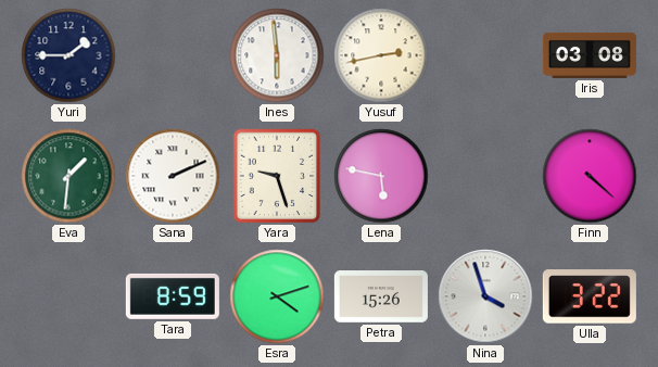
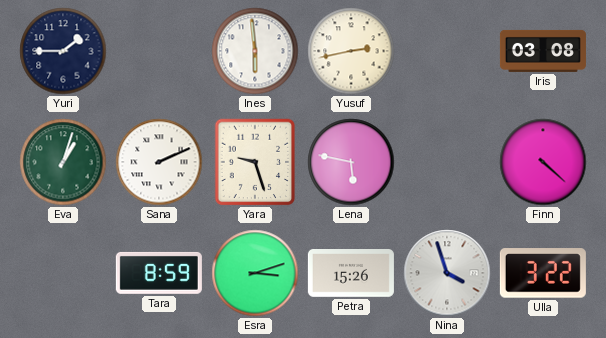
Eva: 1:31 -> 1:03
Esra: 4:12 -> 3:12
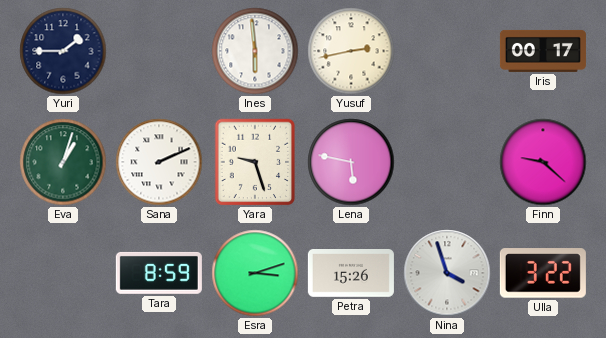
Iris: 03:08 -> 00:17
Finn: 4:22 -> 9:22
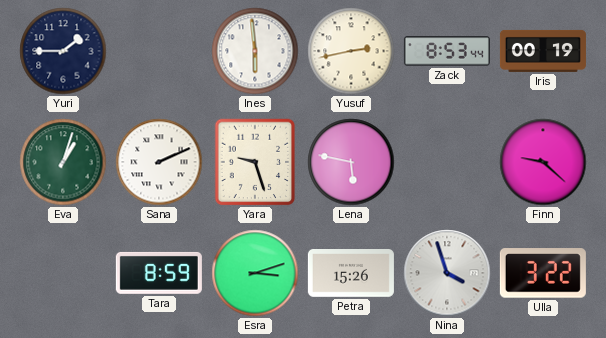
Zack: none -> 8:53
Iris: 00:17 -> 00:19
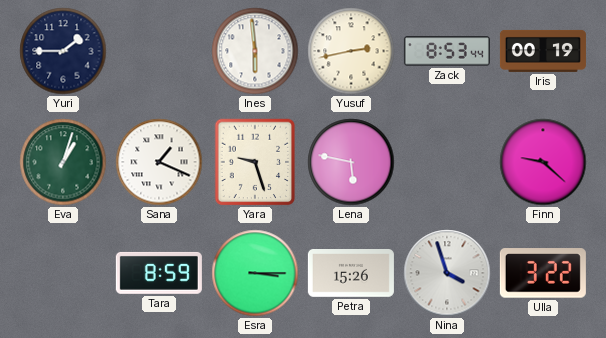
Sana: 2:11 -> 1:19
Esra: 3:12 -> 3:15
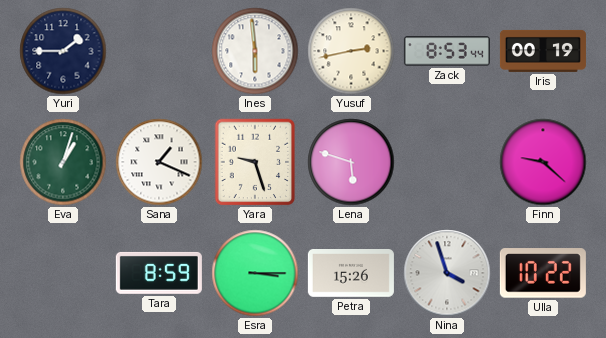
Lena: 5:47 -> 5:48
Ulla: 3:22 -> 10:22
